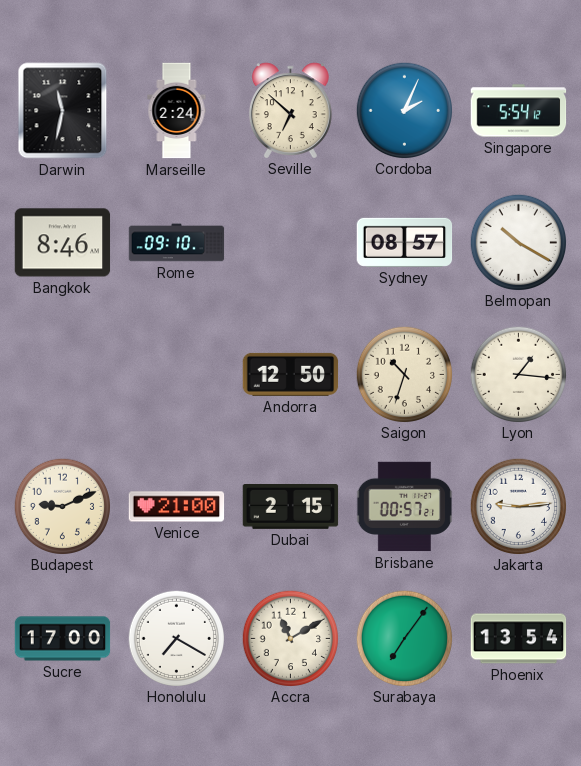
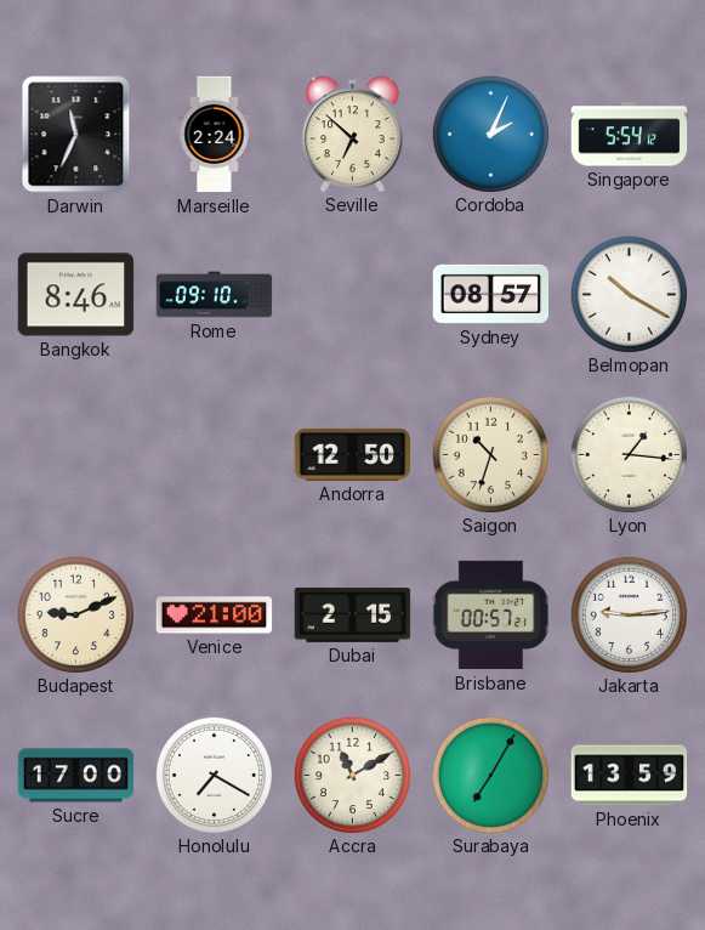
Darwin: 11:32 -> 11:34
Surabaya: 7:06 -> 7:05
Phoenix: 13:54 -> 13:59
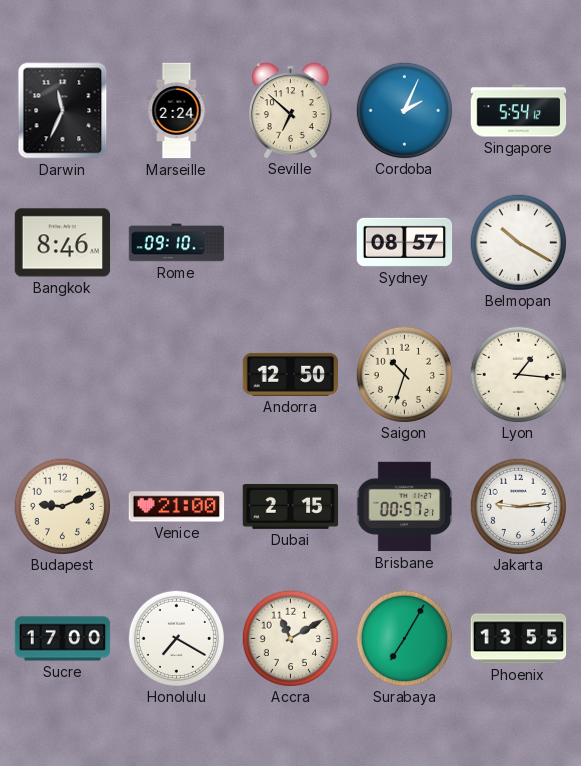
Phoenix: 13:59 -> 13:55
